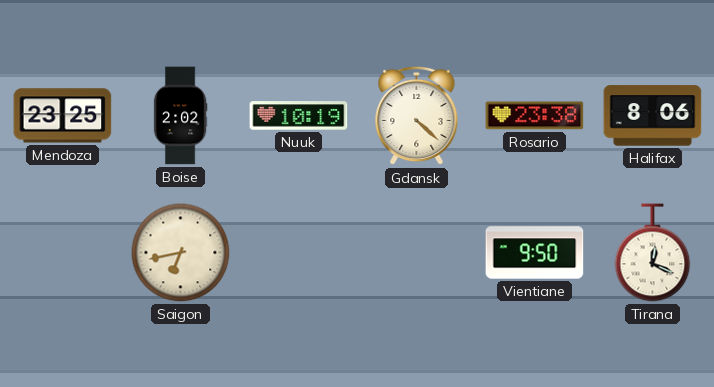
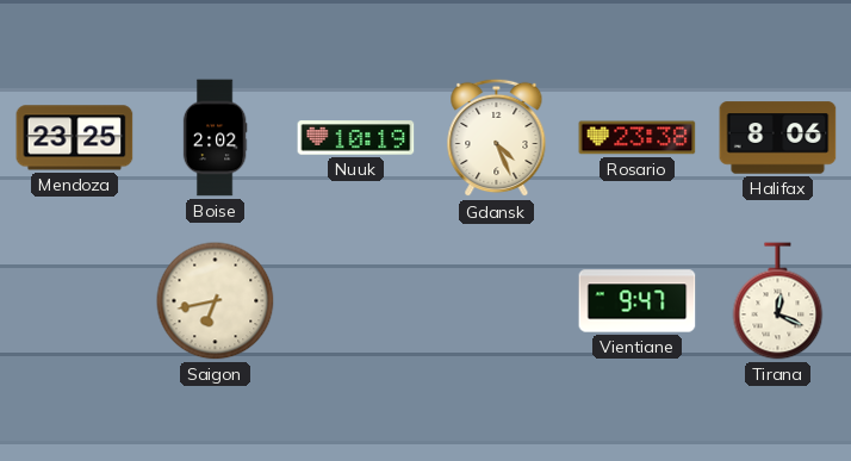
Gdansk: 4:22 -> 4:26
Vientiane: 9:50 -> 9:47
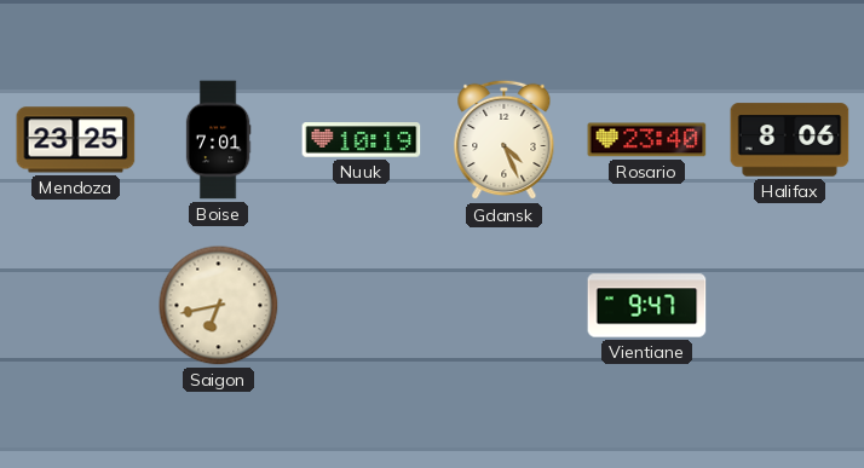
Boise: 2:02 -> 7:01
Rosario: 23:38 -> 23:40
Tirana: 12:19 -> none
